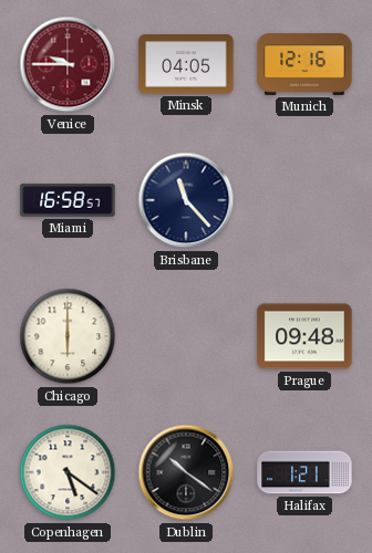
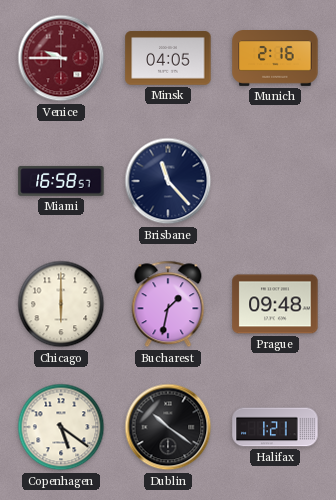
Munich: 12:16 -> 2:16
Bucharest: none -> 1:32
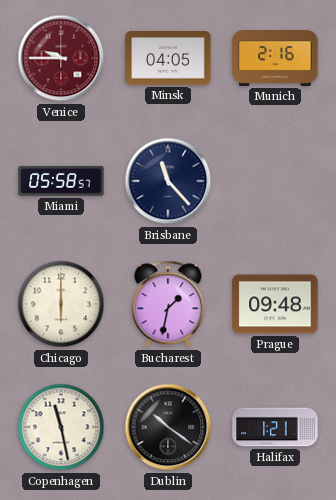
Miami: 16:58 -> 05:58
Copenhagen: 5:21 -> 11:28
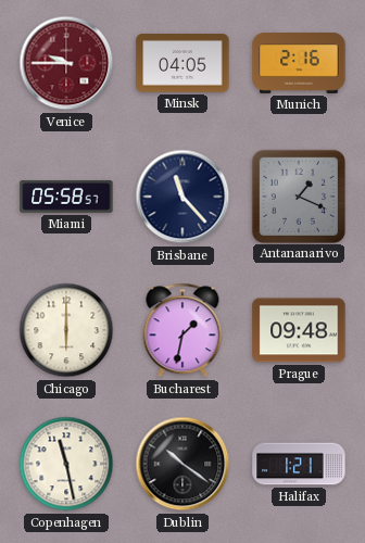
Antananarivo: none -> 1:19
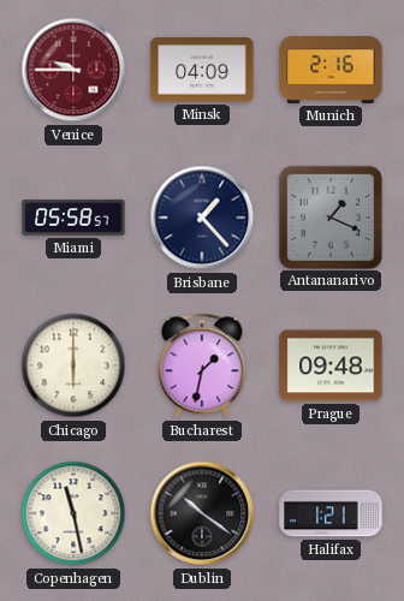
Minsk: 04:05 -> 04:09
Brisbane: 11:23 -> 1:23
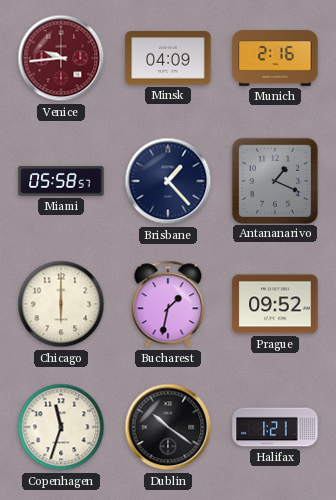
Venice: 9:45 -> 9:44
Prague: 09:48 -> 09:52
Copenhagen: 11:28 -> 11:33
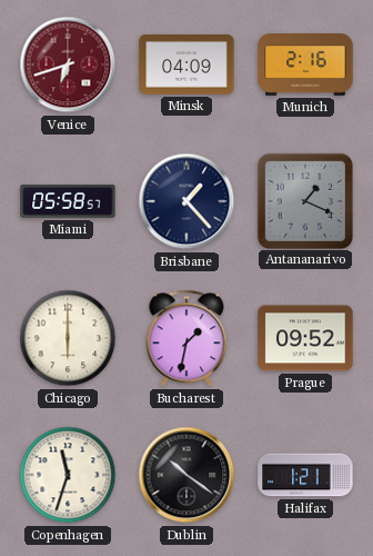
Venice: 9:44 -> 6:42
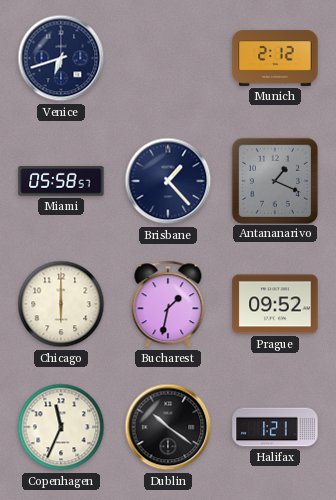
Venice dial: burgundy -> navy
Minsk: 04:09 -> none
Munich: 2:16 -> 2:12
Copenhagen: 11:33 -> 11:34
